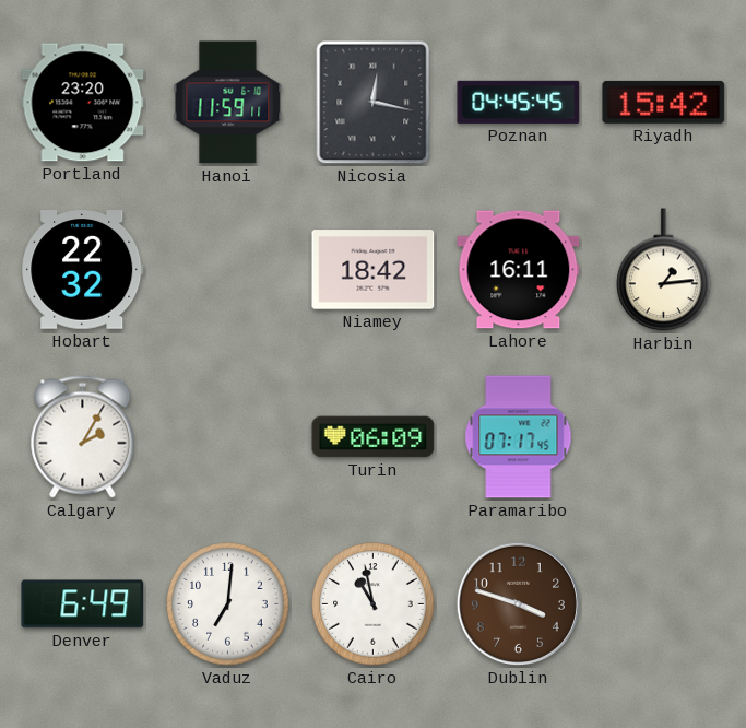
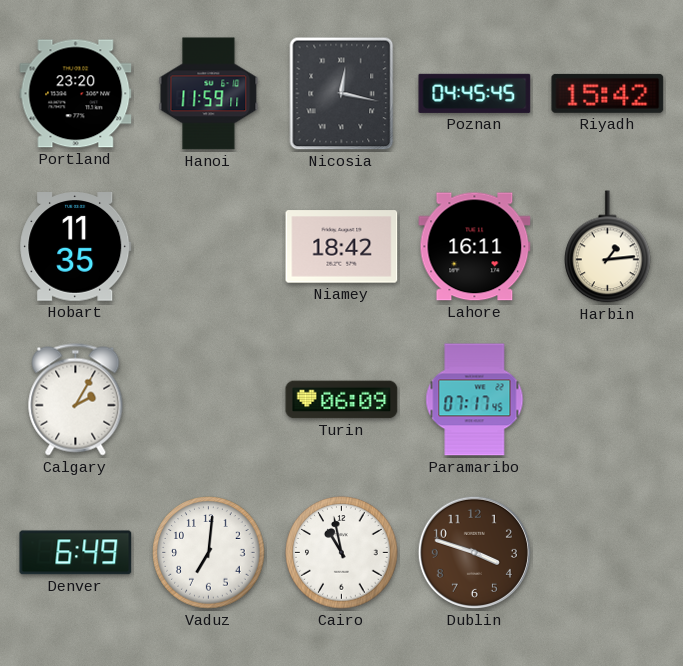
Hobart: 22:32 -> 11:35
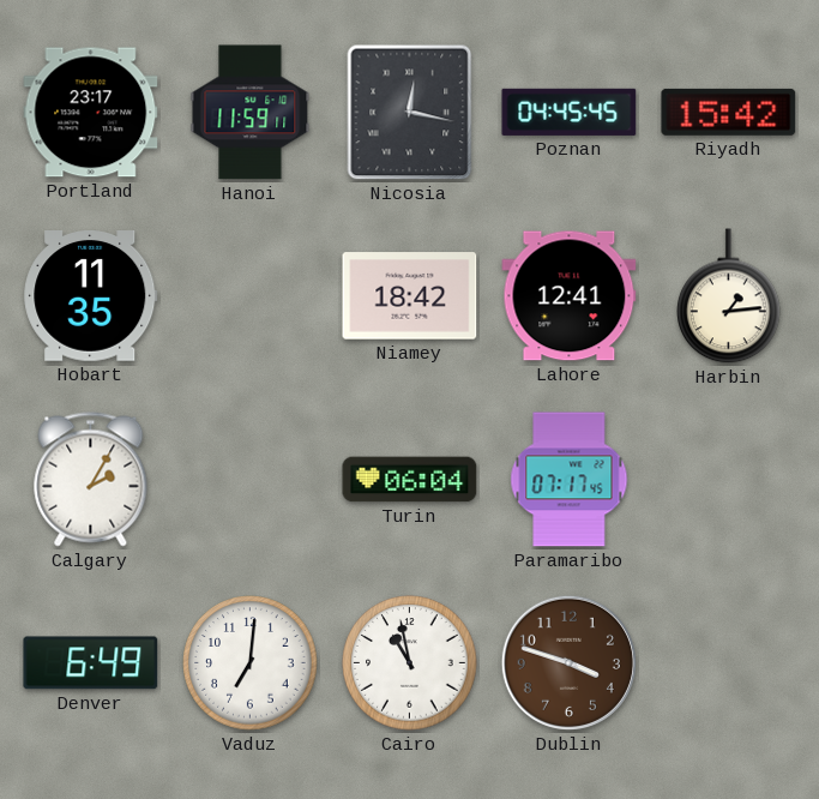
Portland: 23:20 -> 23:17
Lahore: 16:11 -> 12:41
Turin: 06:09 -> 06:04
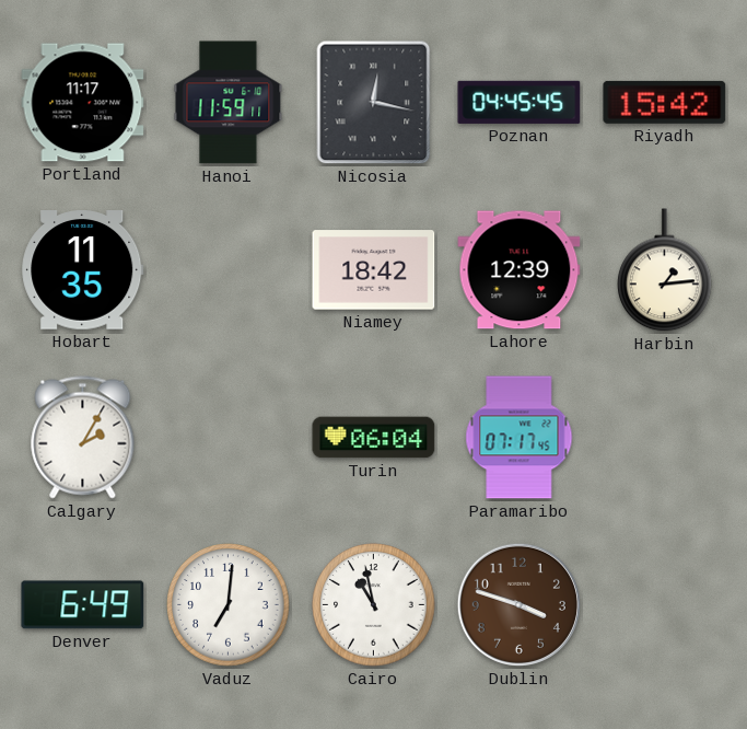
Portland: 23:17 -> 11:17
Lahore: 12:41 -> 12:39
